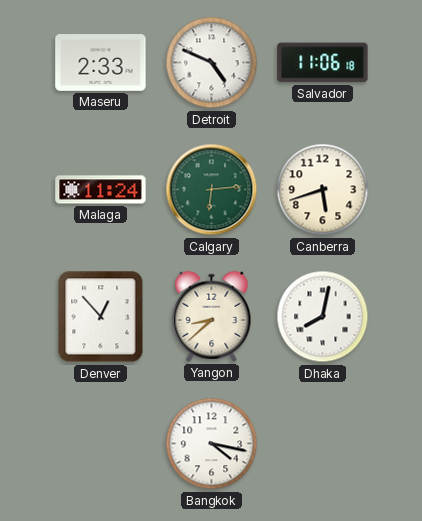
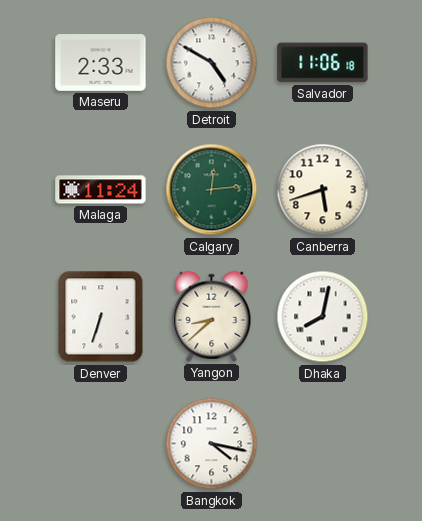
Detroit: 4:49 -> 4:50
Calgary: 6:14 -> 12:14
Denver: 12:53 -> 6:33
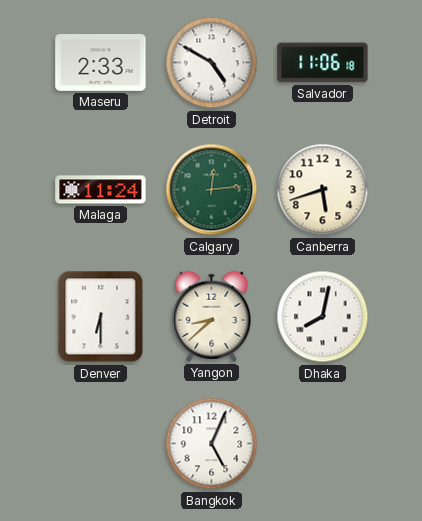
Denver: 6:33 -> 6:30
Bangkok: 4:17 -> 5:04
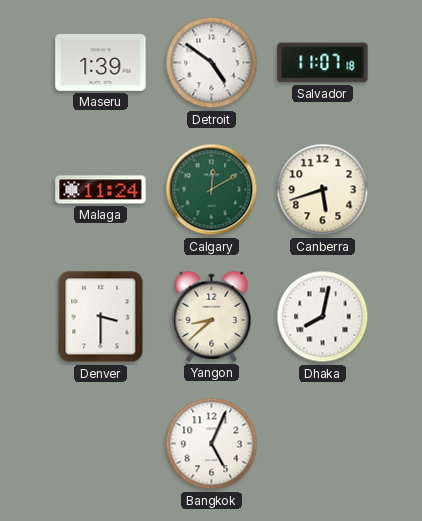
Maseru: 2:33 -> 1:39
Detroit: 4:50 -> 4:51
Salvador: 11:06 -> 11:07
Calgary: 12:14 -> 12:10
Denver: 6:30 -> 3:30
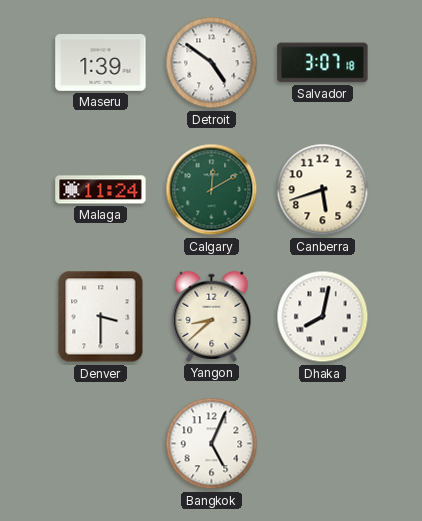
Salvador: 11:07 -> 3:07
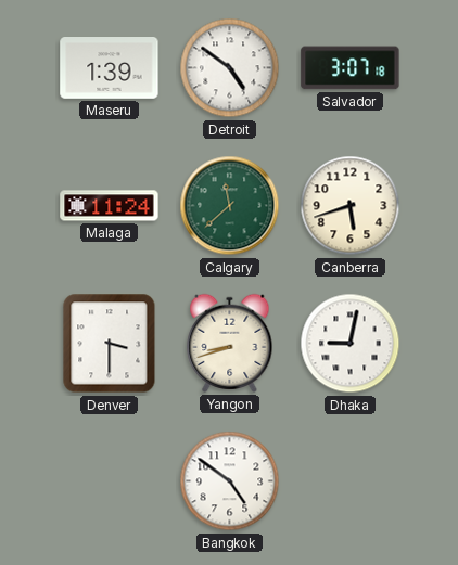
Calgary: 12:10 -> 11:38
Yangon: 8:38 -> 8:42
Dhaka: 8:02 -> 9:02
Bangkok: 5:04 -> 4:51
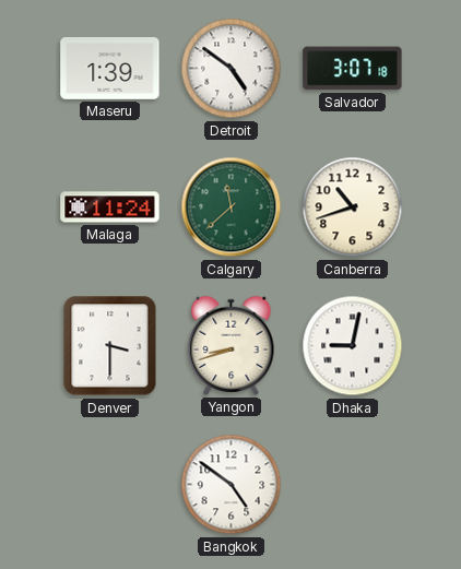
Canberra: 5:42 -> 10:42
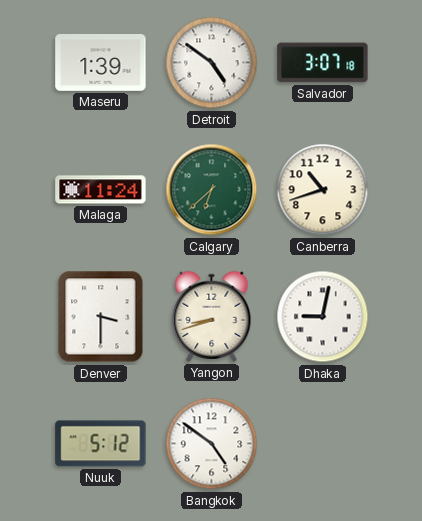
Calgary: 11:38 -> 6:38
Nuuk: none -> 5:12
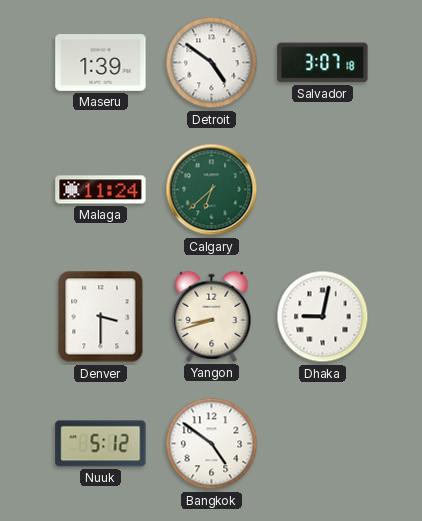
Canberra: 10:42 -> none
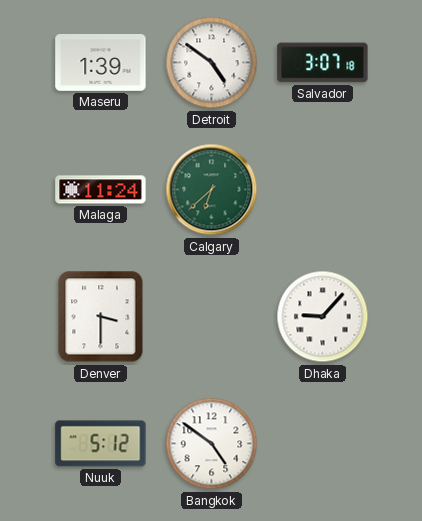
Yangon: 8:42 -> none
Dhaka: 9:02 -> 9:07
